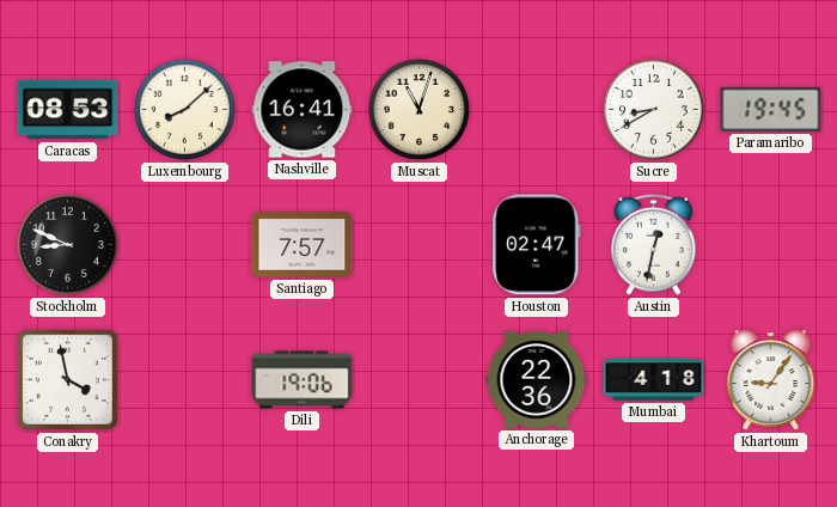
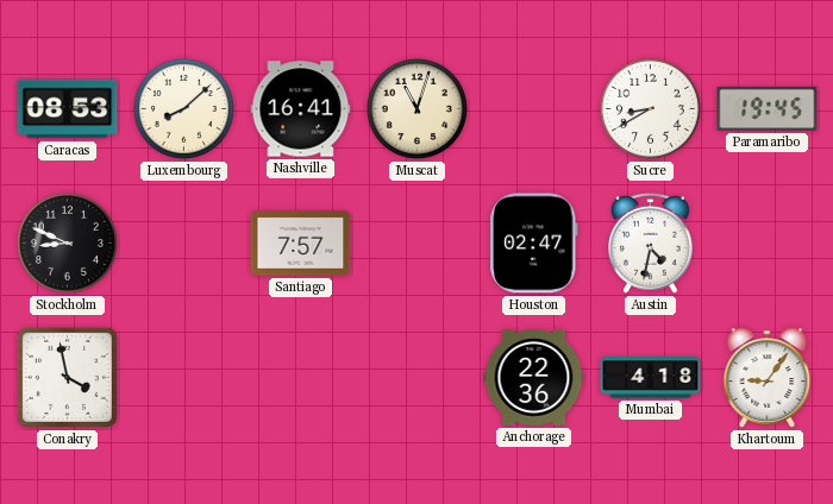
Austin: 12:32 -> 4:32
Dili: 19:06 -> none
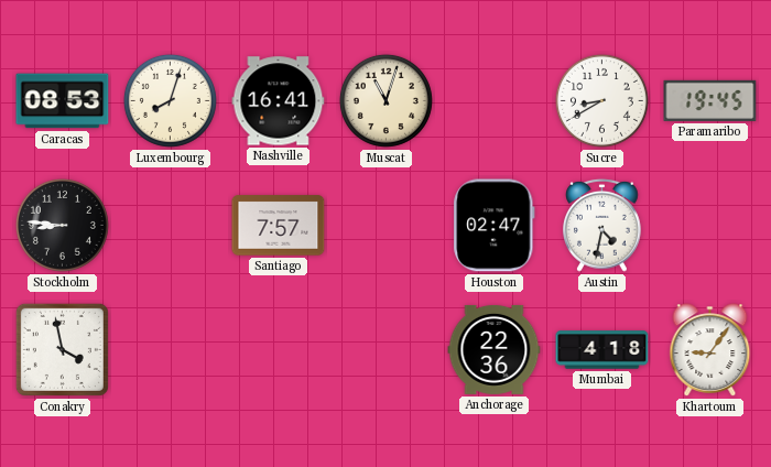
Luxembourg: 8:08 -> 8:03
Stockholm: 8:49 -> 8:46
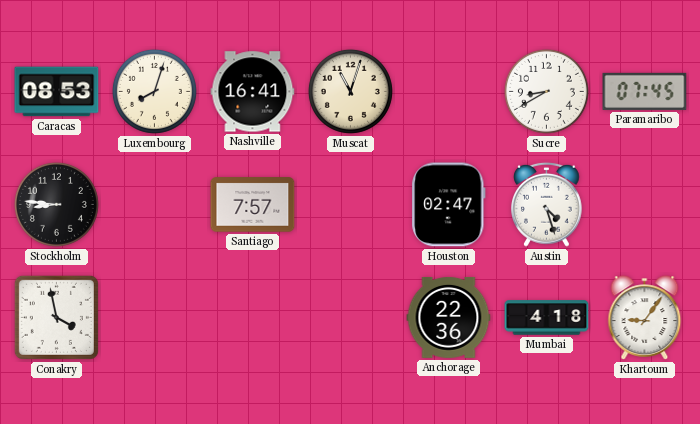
Paramaribo: 19:45 -> 07:45
Austin: 4:32 -> 4:27
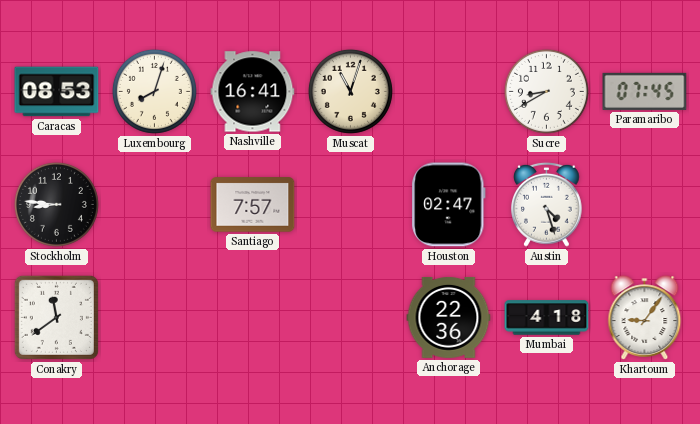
Conakry: 3:58 -> 11:39
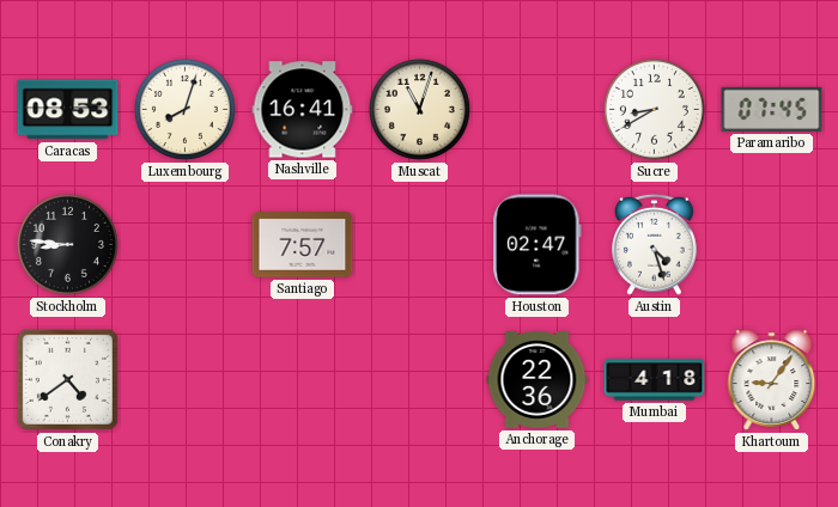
Conakry: 11:39 -> 4:39
